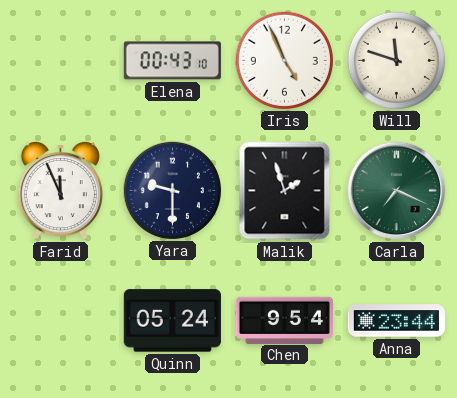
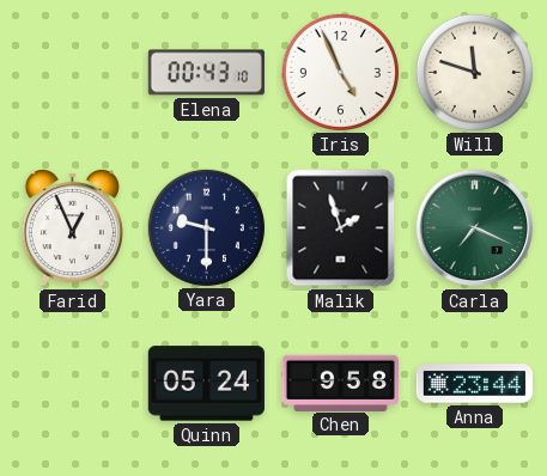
Farid: 11:56 -> 12:56
Chen: 9:54 -> 9:58
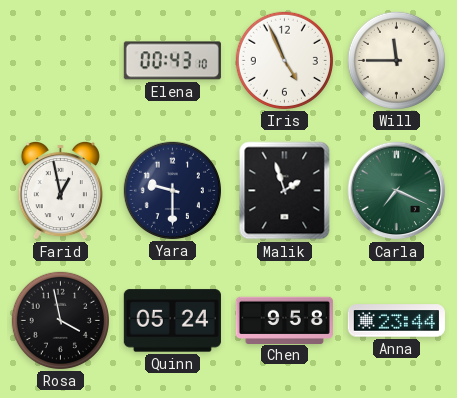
Will: 11:48 -> 11:45
Farid: 12:56 -> 12:58
Rosa: none -> 3:58
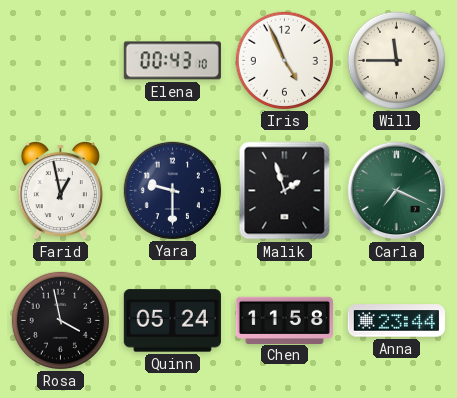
Chen: 9:58 -> 11:58
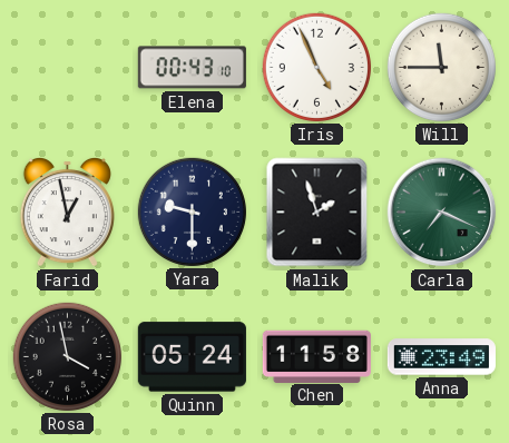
Anna: 23:44 -> 23:49
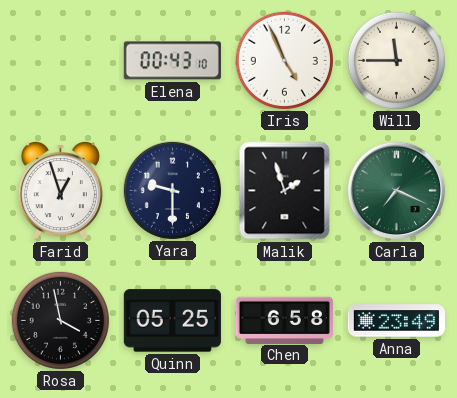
Farid: 12:58 -> 12:57
Quinn: 05:24 -> 05:25
Chen: 11:58 -> 6:58
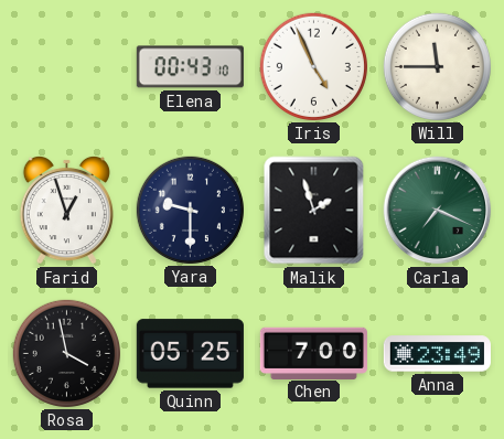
Chen: 6:58 -> 7:00
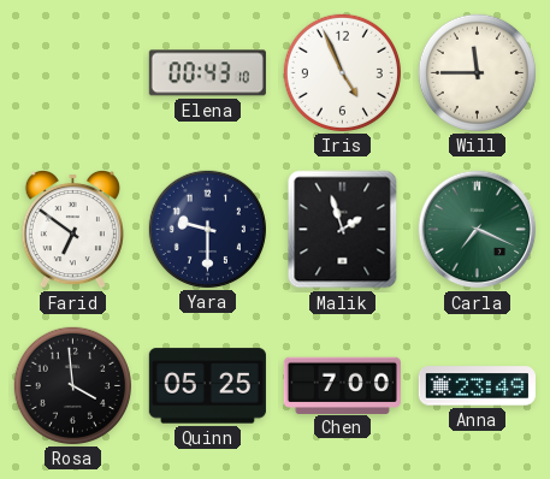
Farid: 12:57 -> 6:51
Rosa: 3:58 -> 3:59
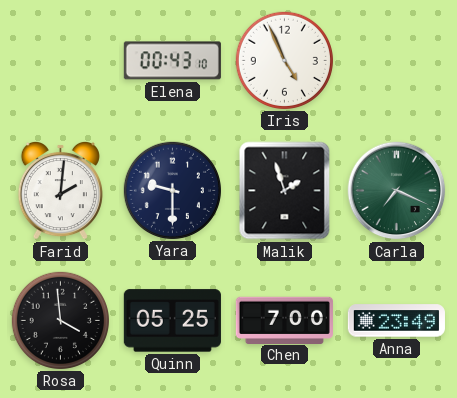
Will: 11:45 -> none
Farid: 6:51 -> 2:01
